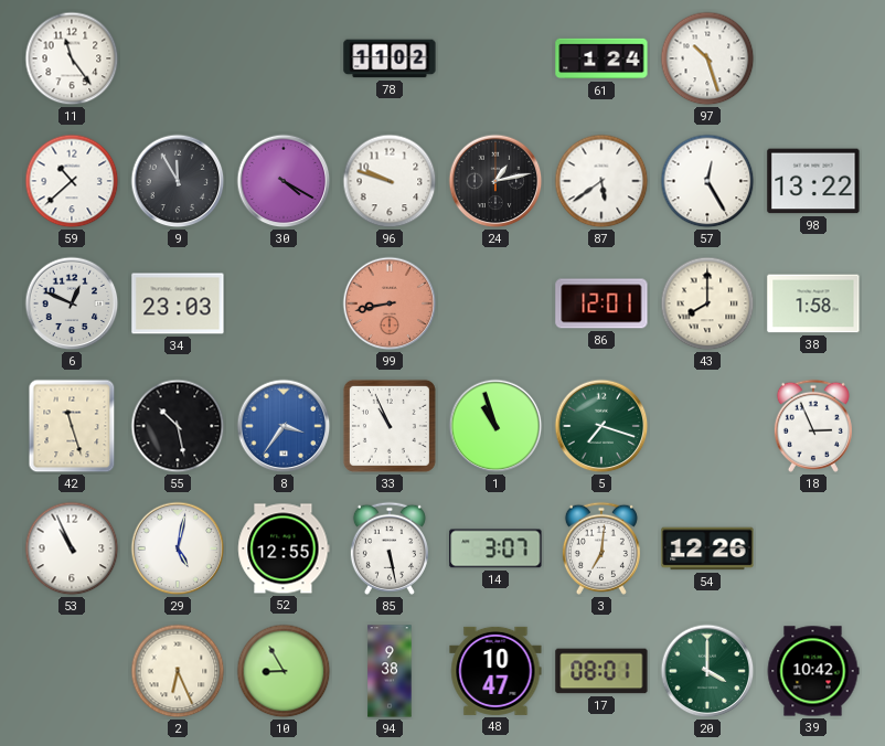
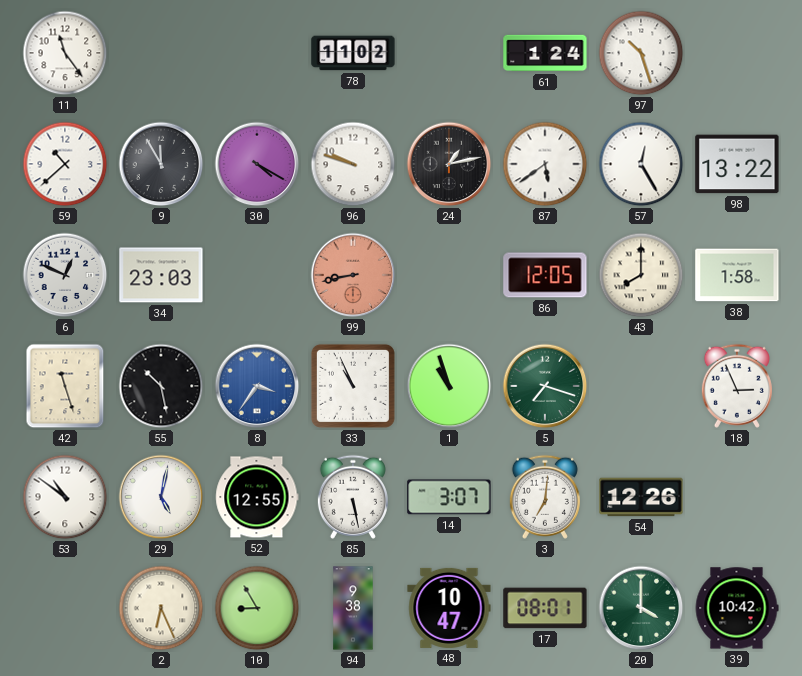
86: 12:01 -> 12:05
53: 10:56 -> 10:51
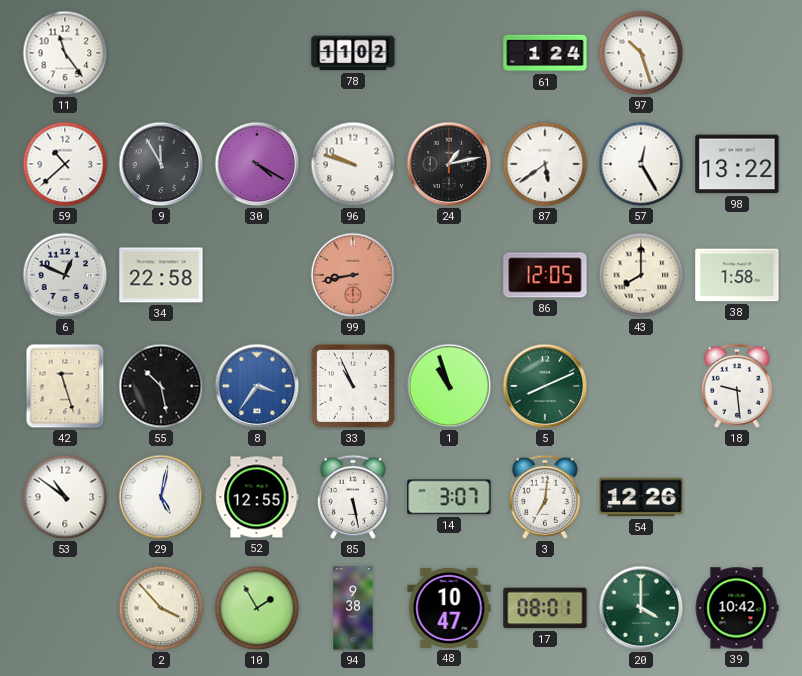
34: 23:03 -> 22:58
5: 7:18 -> 8:11
18: 2:56 -> 9:29
2: 6:26 -> 3:53
10: 8:55 -> 1:55
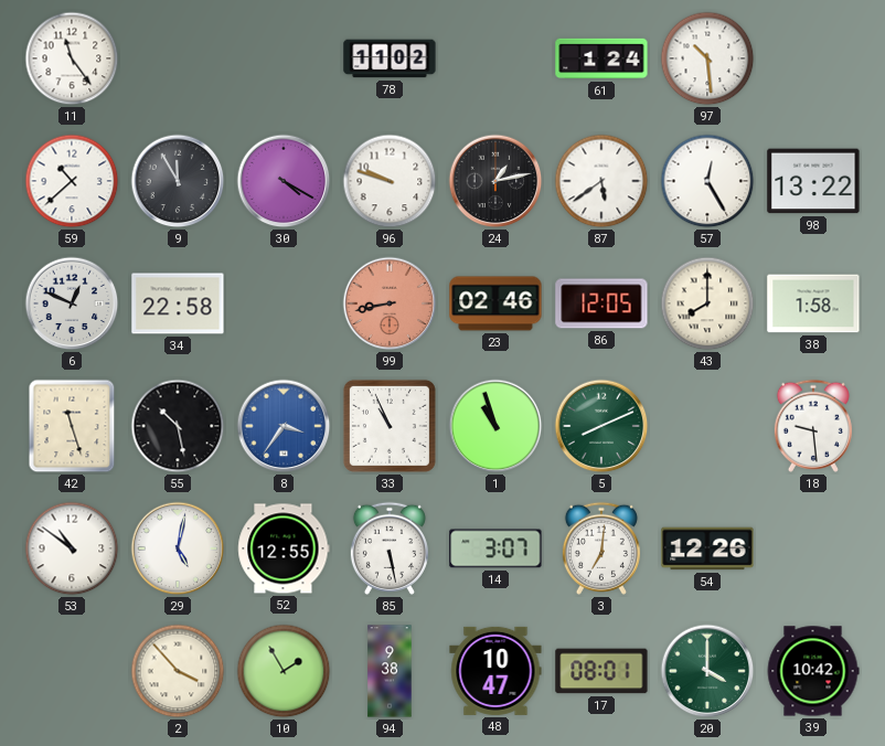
97: 10:27 -> 10:29
23: none -> 02:46
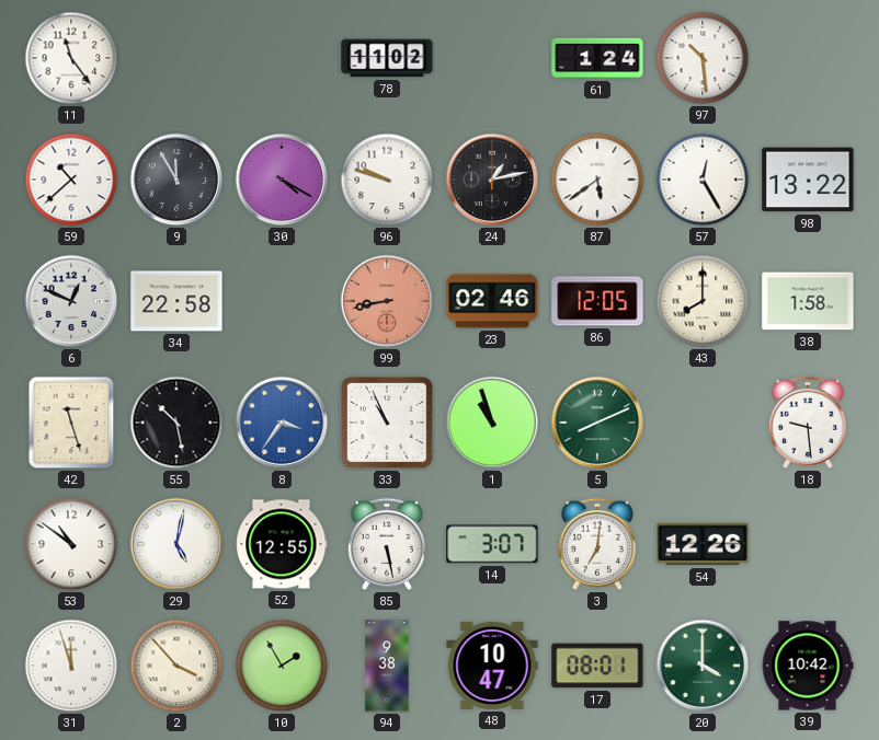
31: none -> 11:57
